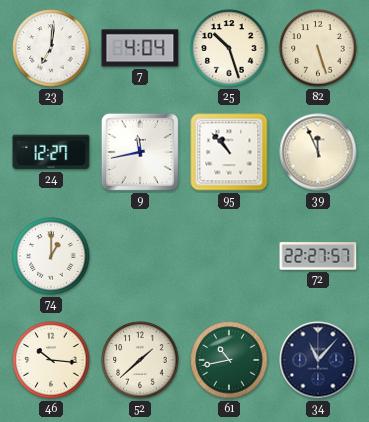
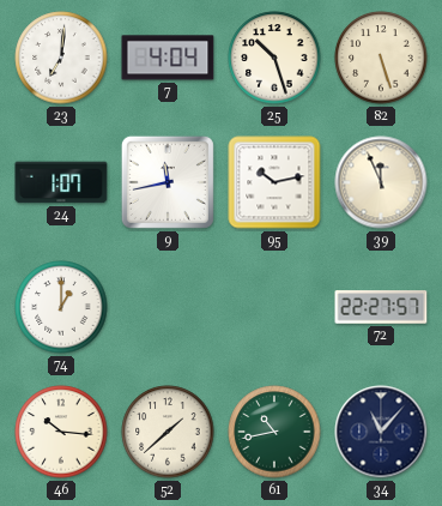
24: 12:27 -> 1:07
95: 10:53 -> 10:13
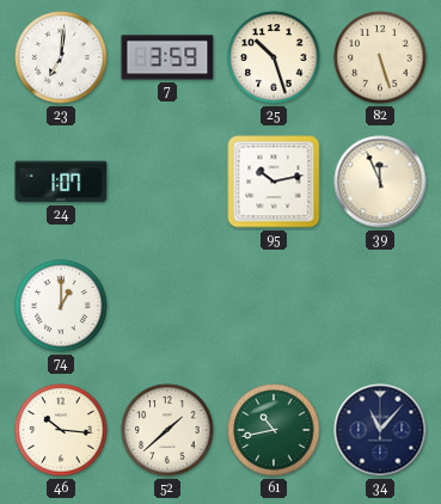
7: 4:04 -> 3:59
9: 11:43 -> none
72: 22:27 -> none
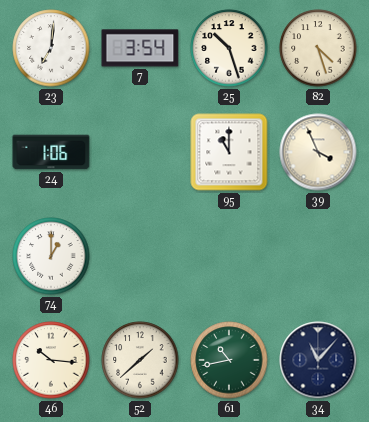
7: 3:59 -> 3:54
82: 5:27 -> 4:27
24: 1:07 -> 1:06
95: 10:13 -> 11:00
39: 11:56 -> 3:56
